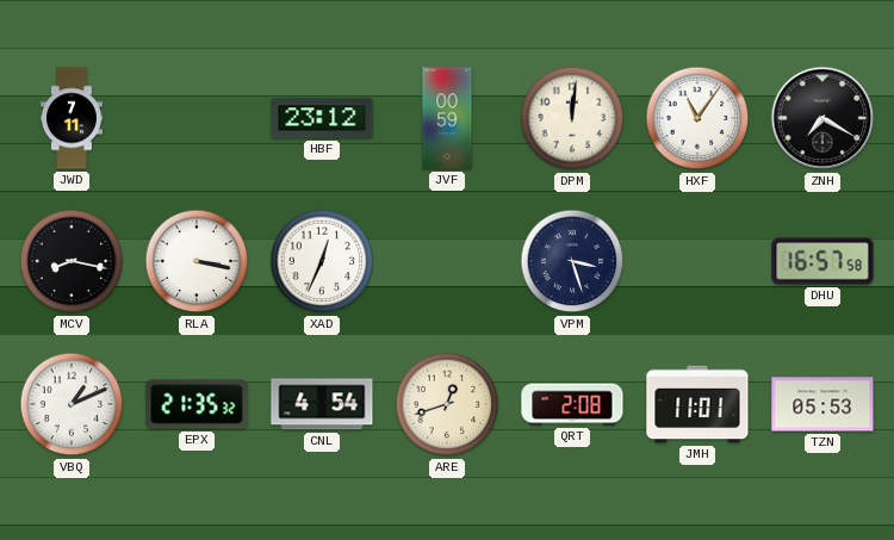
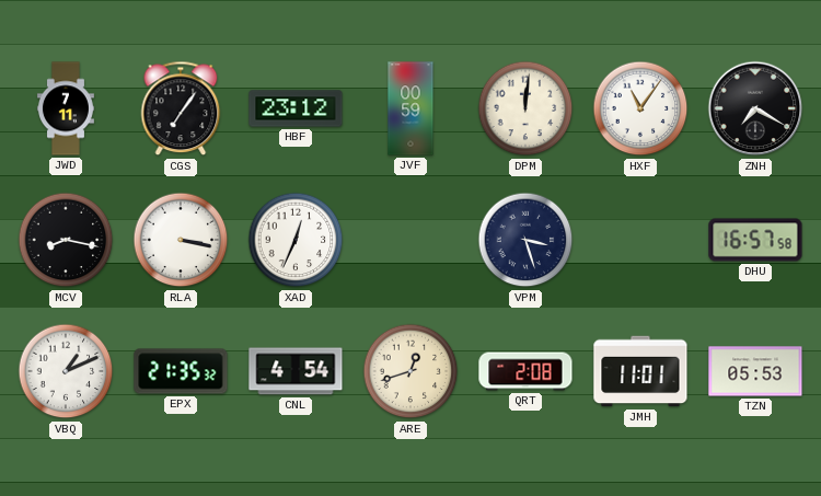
CGS: none -> 7:06
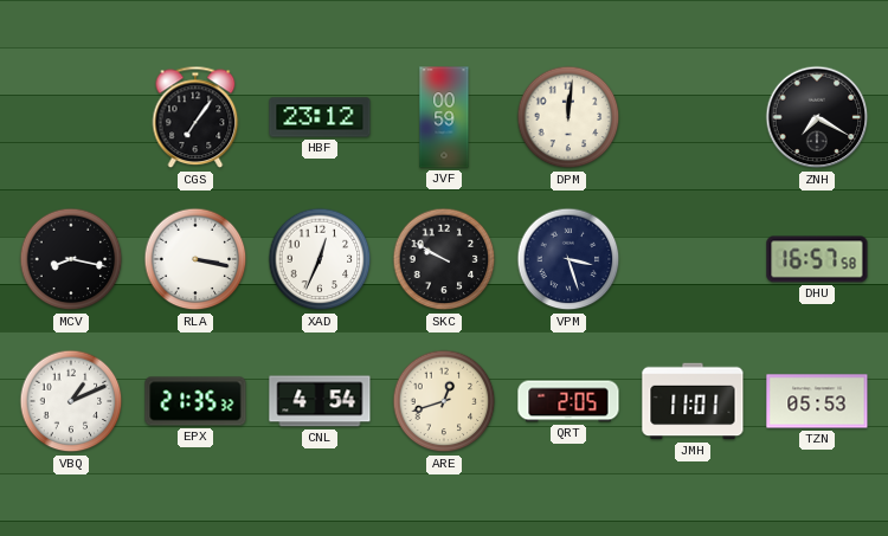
JWD: 7:11 -> none
HXF: 11:06 -> none
SKC: none -> 9:50
QRT: 2:08 -> 2:05
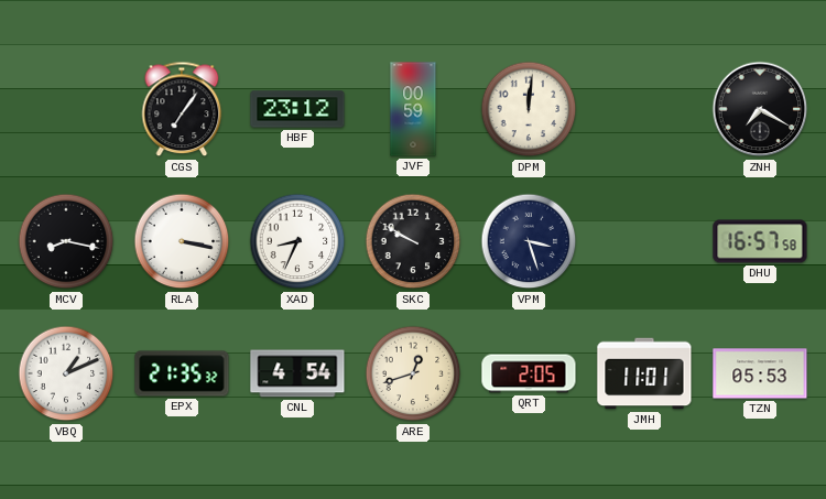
XAD: 12:34 -> 8:34
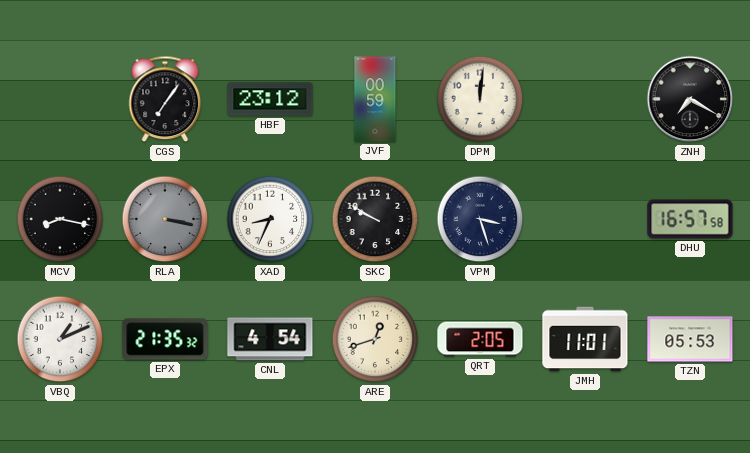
RLA dial: white -> grey
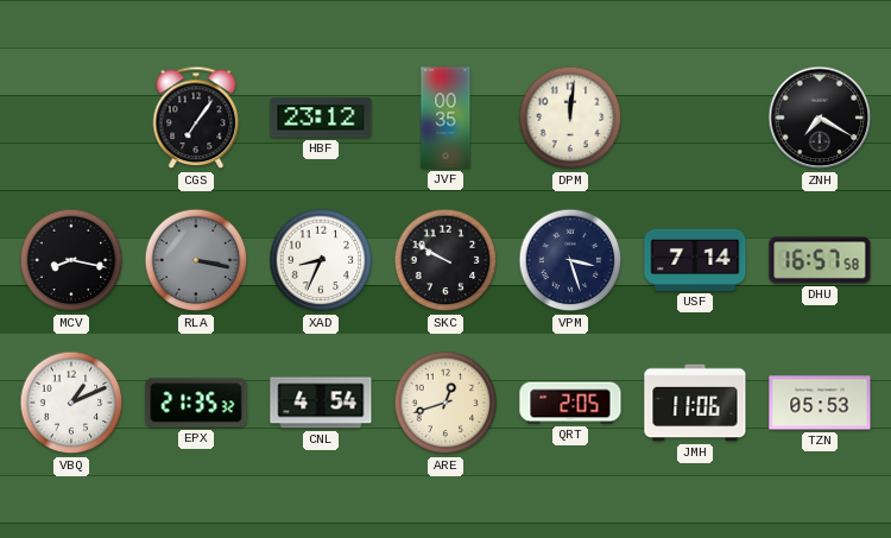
JVF: 00:59 -> 00:35
USF: none -> 7:14
JMH: 11:01 -> 11:06
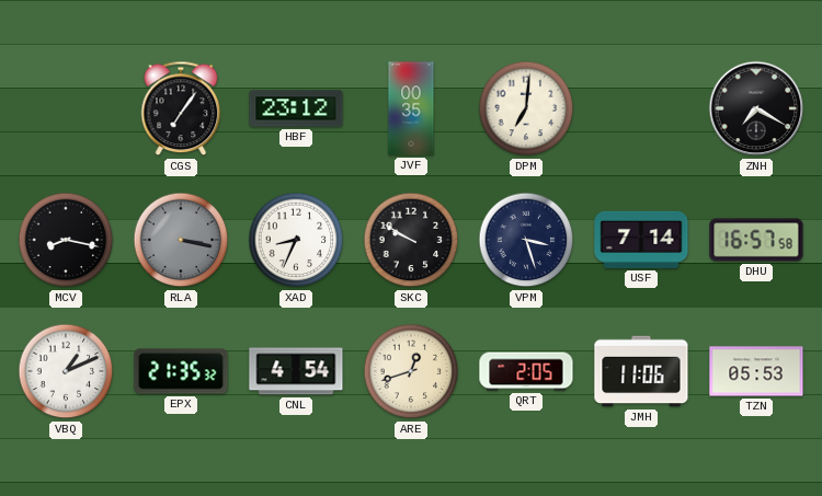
DPM: 12:01 -> 7:01
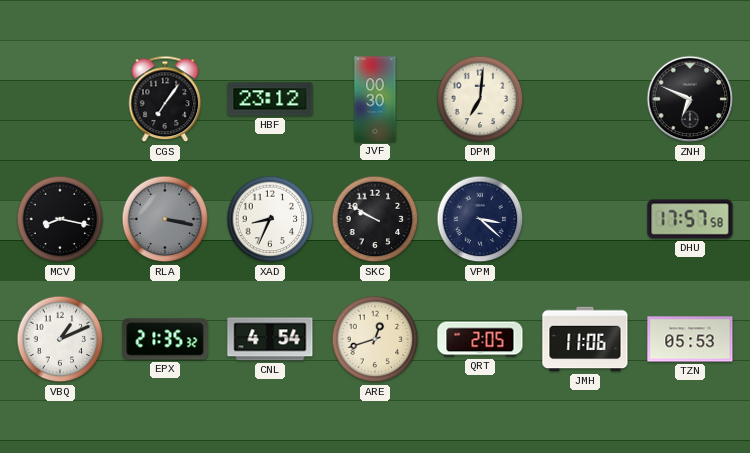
JVF: 00:35 -> 00:30
ZNH: 7:20 -> 6:49
VPM: 3:27 -> 3:22
USF: 7:14 -> none
DHU: 16:57 -> 17:57
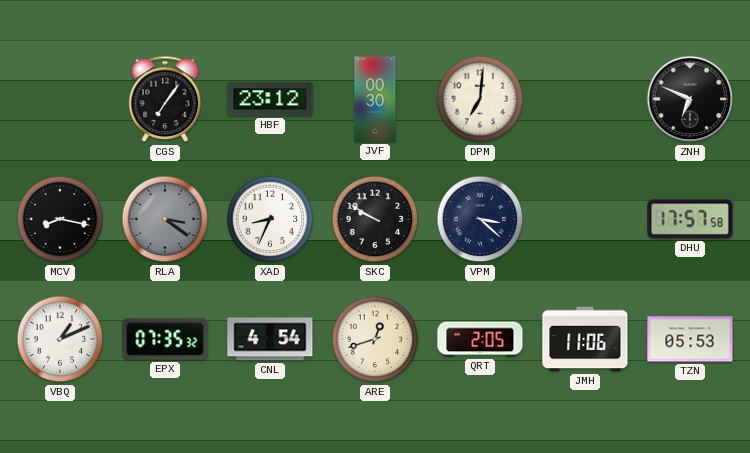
RLA: 3:17 -> 3:21
EPX: 21:35 -> 07:35
